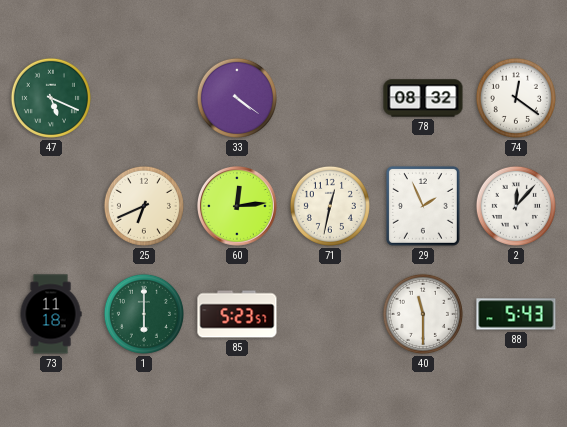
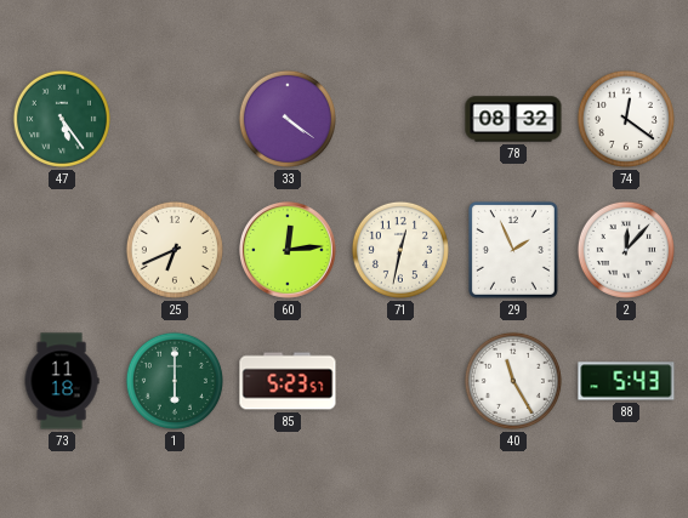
47: 5:19 -> 5:24
40: 11:30 -> 11:25
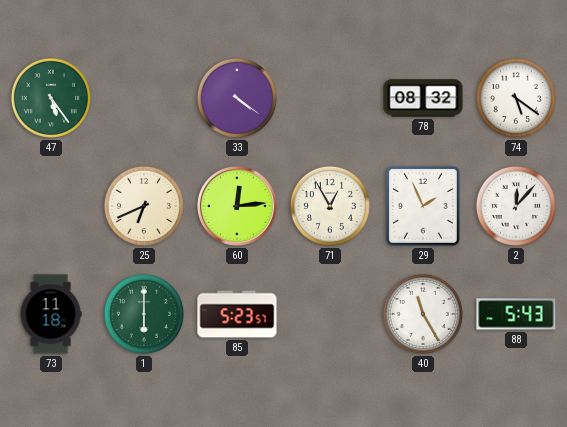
74: 12:21 -> 5:21
71: 12:32 -> 12:55
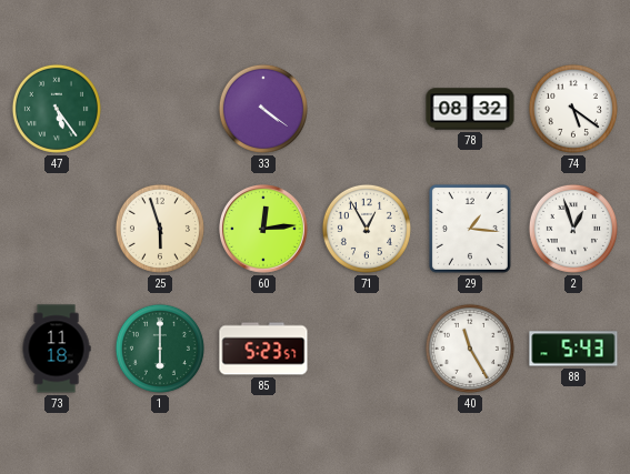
25: 6:41 -> 5:57
29: 1:56 -> 1:16
2: 12:07 -> 12:57
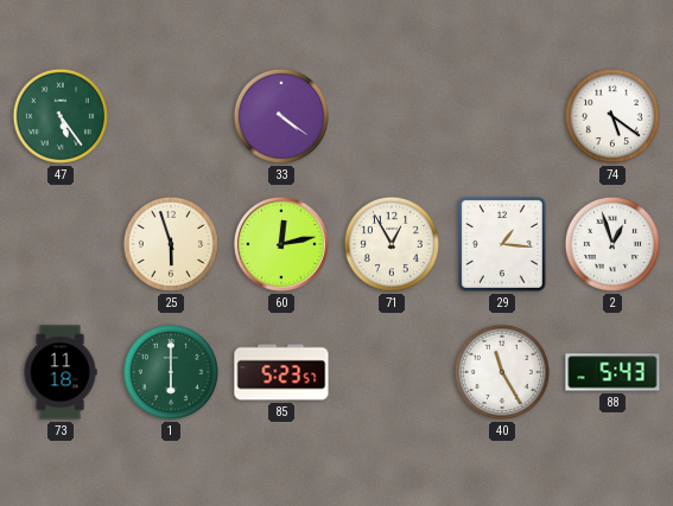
78: 08:32 -> none
60: 12:14 -> 12:13
